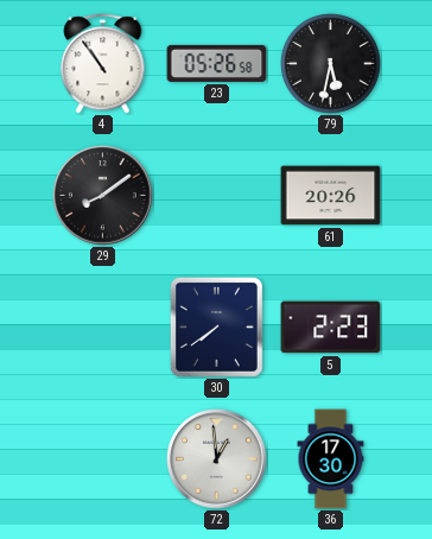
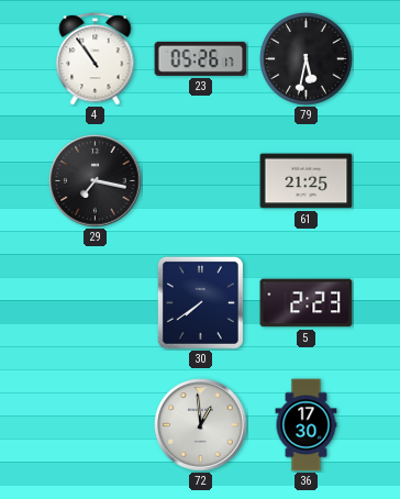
23: 05:26:58 -> 05:26:17
29: 8:09 -> 7:17
61: 20:26 -> 21:25
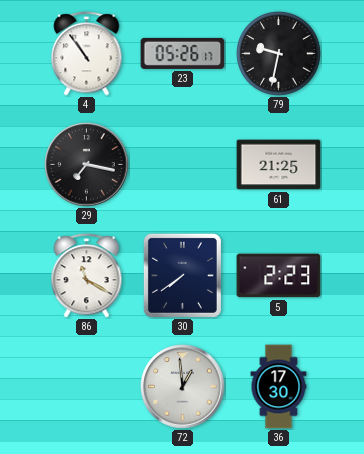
79: 5:32 -> 9:32
86: none -> 11:20
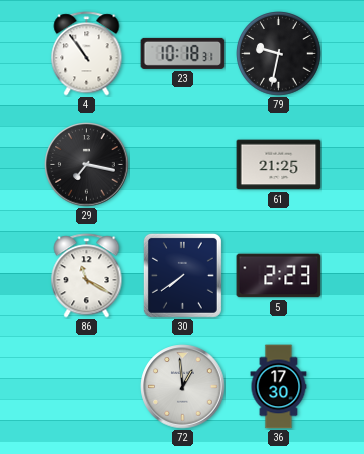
23: 05:26 -> 10:18
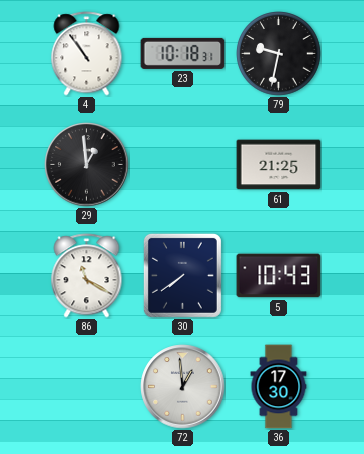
29: 7:17 -> 12:59
5: 2:23 -> 10:43
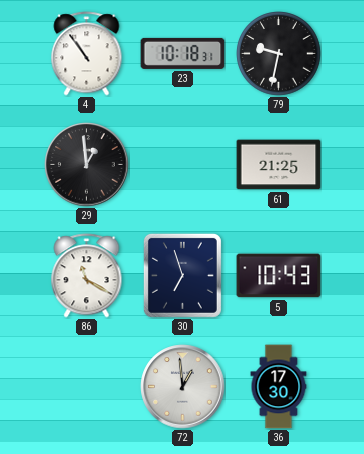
30: 7:39 -> 6:57
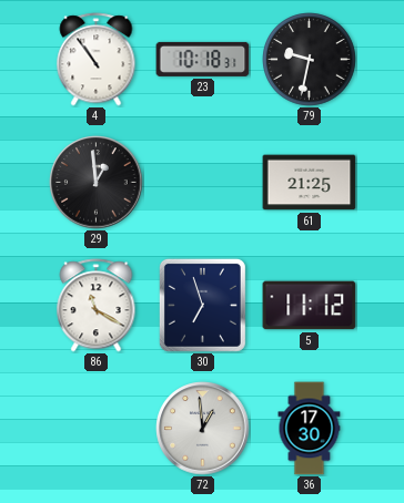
5: 10:43 -> 11:12
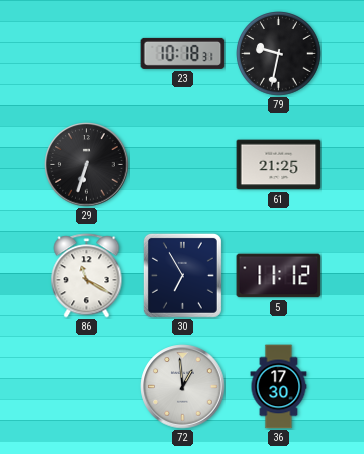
4: 10:54 -> none
29: 12:59 -> 6:33
30: 6:57 -> 6:55
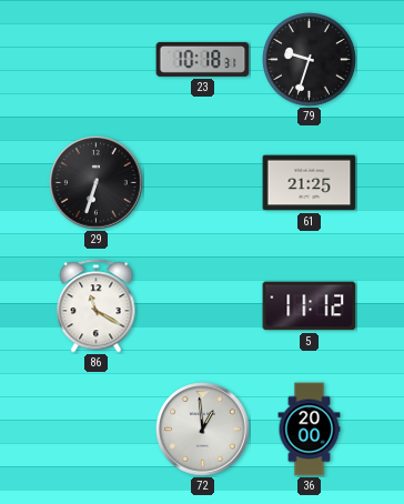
79: 9:32 -> 9:33
30: 6:55 -> none
36: 17:30 -> 20:00
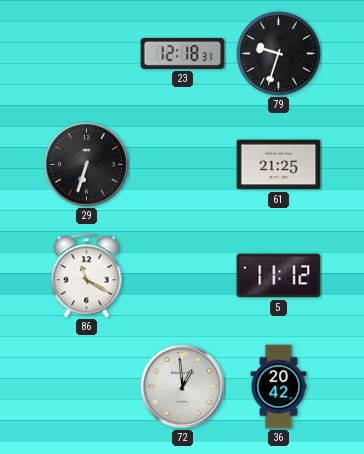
23: 10:18 -> 12:18
36: 20:00 -> 20:42
